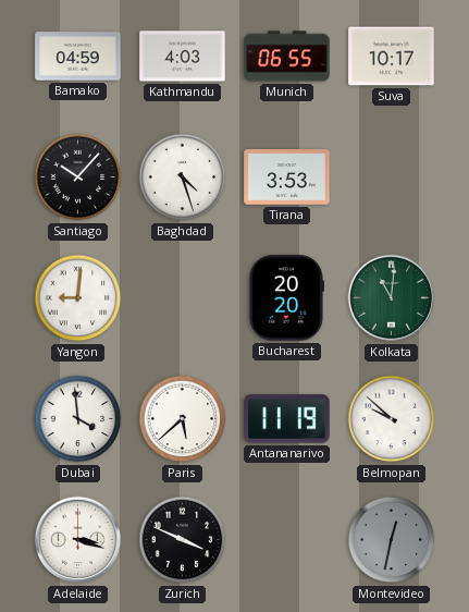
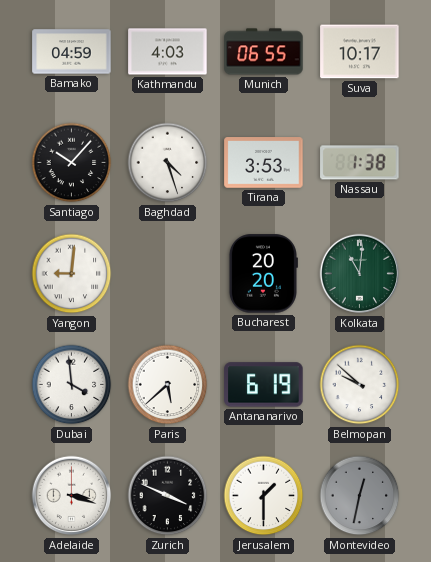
Nassau: none -> 1:38
Antananarivo: 11:19 -> 6:19
Jerusalem: none -> 1:30
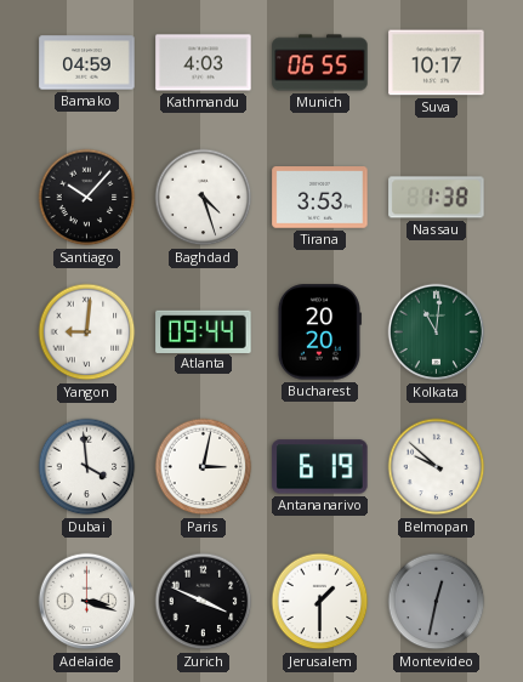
Atlanta: none -> 09:44
Paris: 5:38 -> 3:02
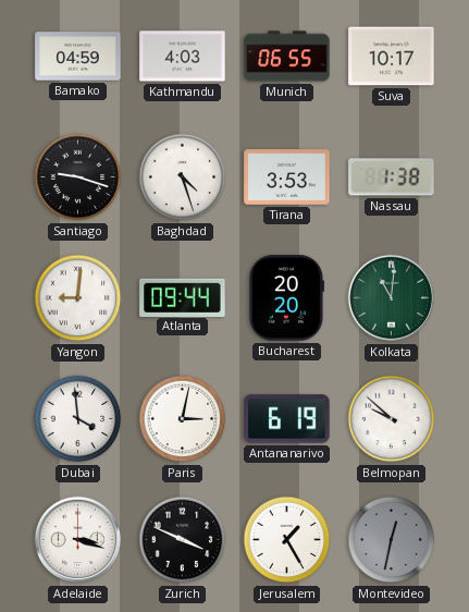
Santiago: 10:07 -> 9:18
Jerusalem: 1:30 -> 1:25
